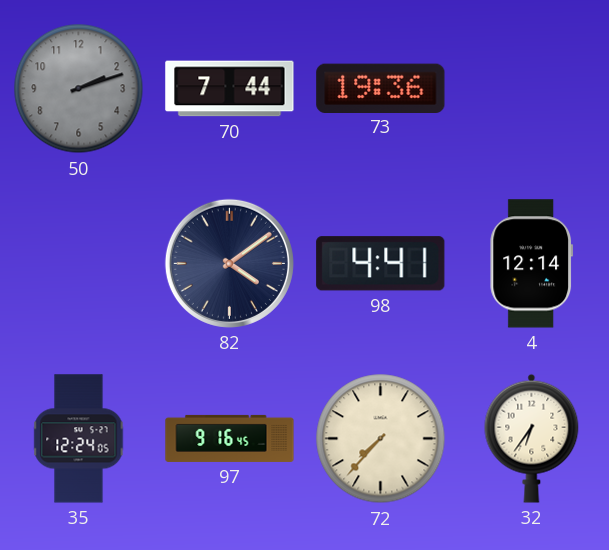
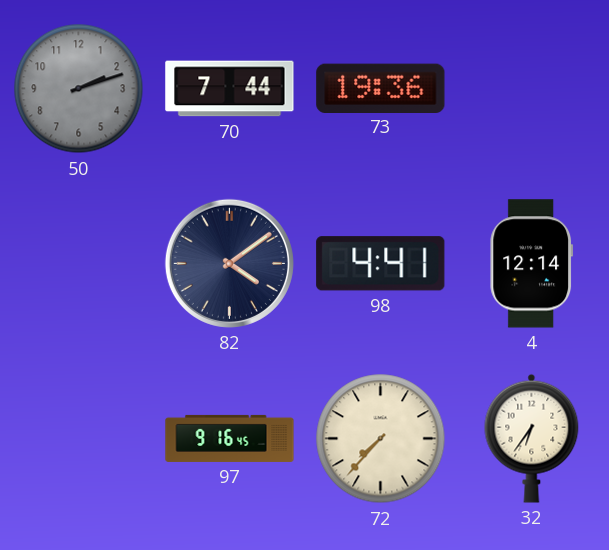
35: 12:24 -> none
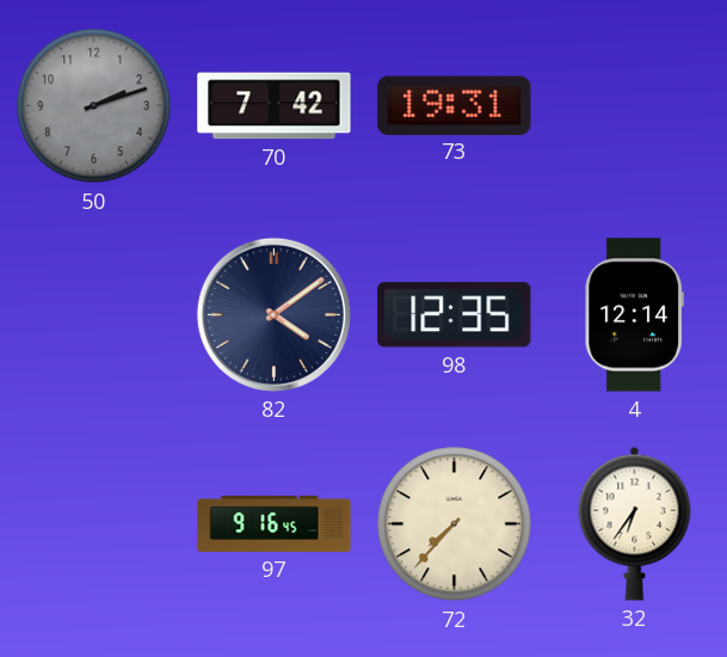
70: 7:44 -> 7:42
73: 19:36 -> 19:31
98: 4:41 -> 12:35
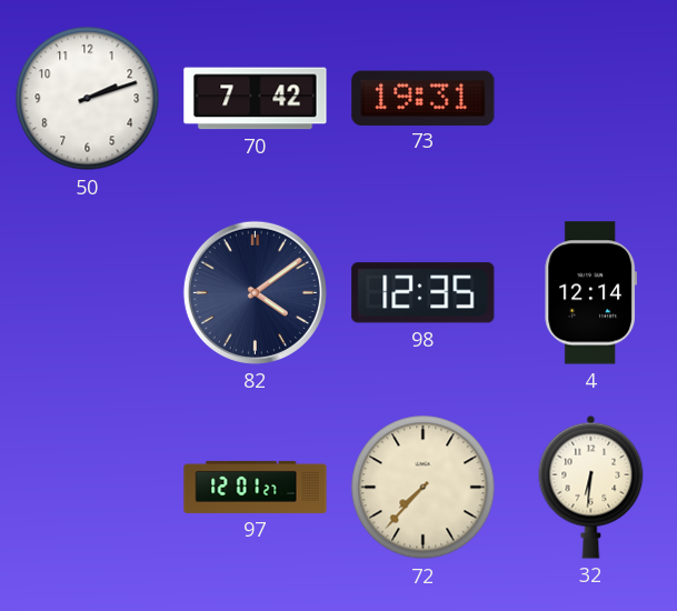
50 dial: grey -> white
97: 9:16 -> 12:01
32: 6:36 -> 6:31
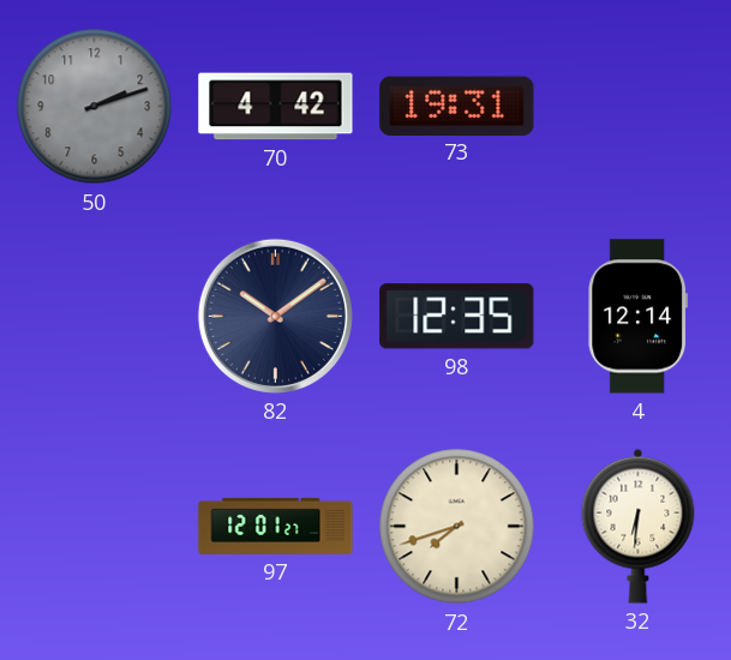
50 dial: white -> grey
70: 7:42 -> 4:42
82: 4:09 -> 10:09
72: 7:37 -> 7:42
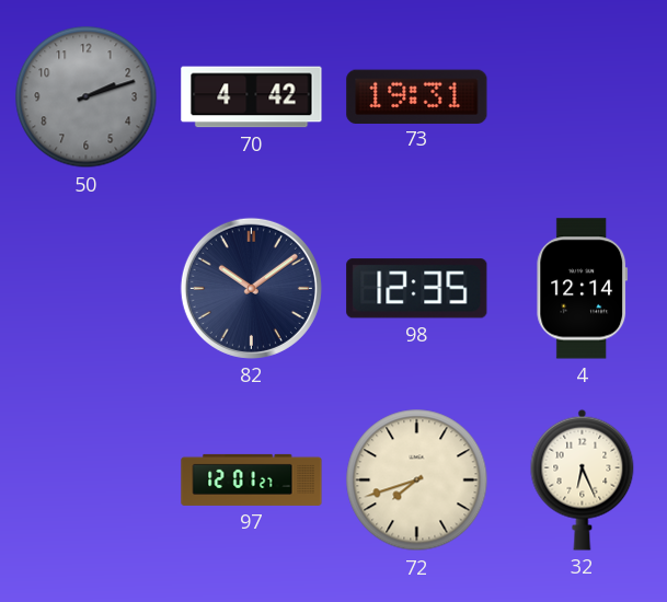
32: 6:31 -> 6:26
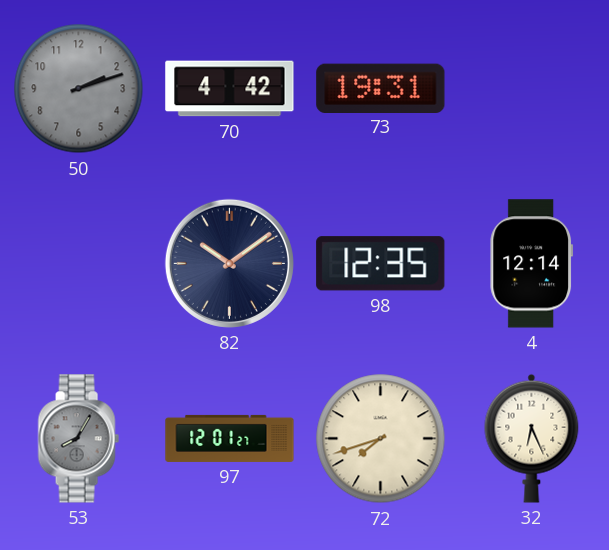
53: none -> 8:05
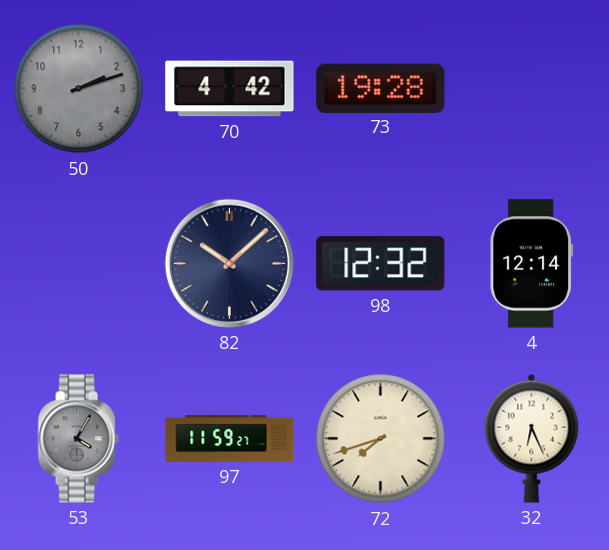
73: 19:31 -> 19:28
82: 10:09 -> 10:08
98: 12:35 -> 12:32
53: 8:05 -> 4:05
97: 12:01 -> 11:59
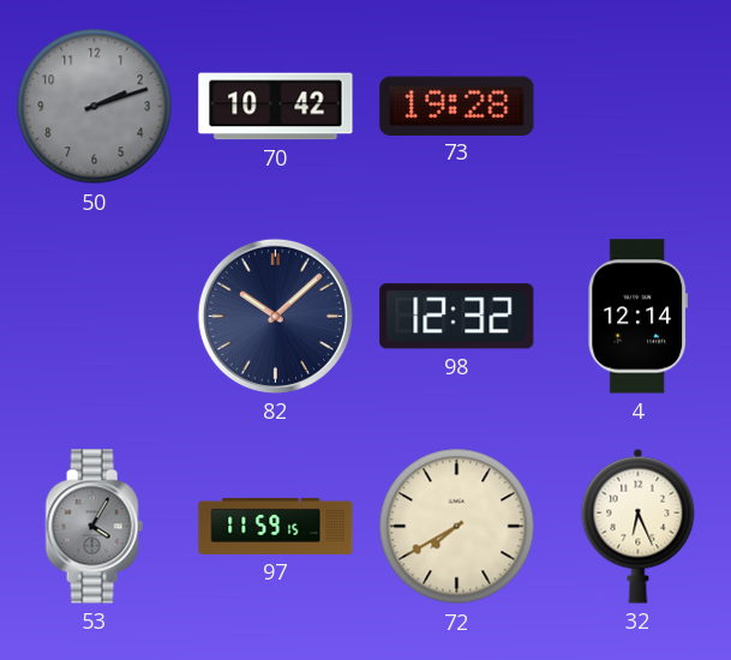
70: 4:42 -> 10:42
97: 11:59:27 -> 11:59:15
72: 7:42 -> 7:40
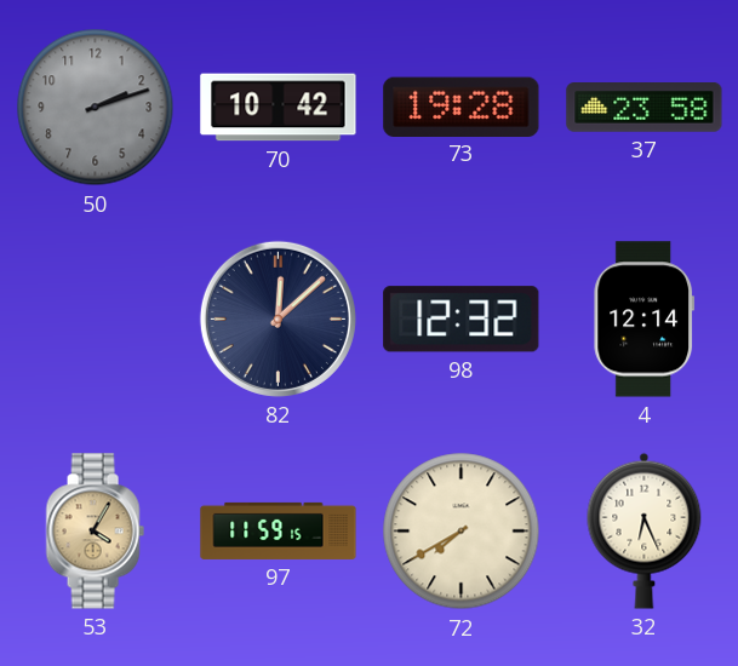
37: none -> 23:58
82: 10:08 -> 12:08
53 dial: grey -> champagne
